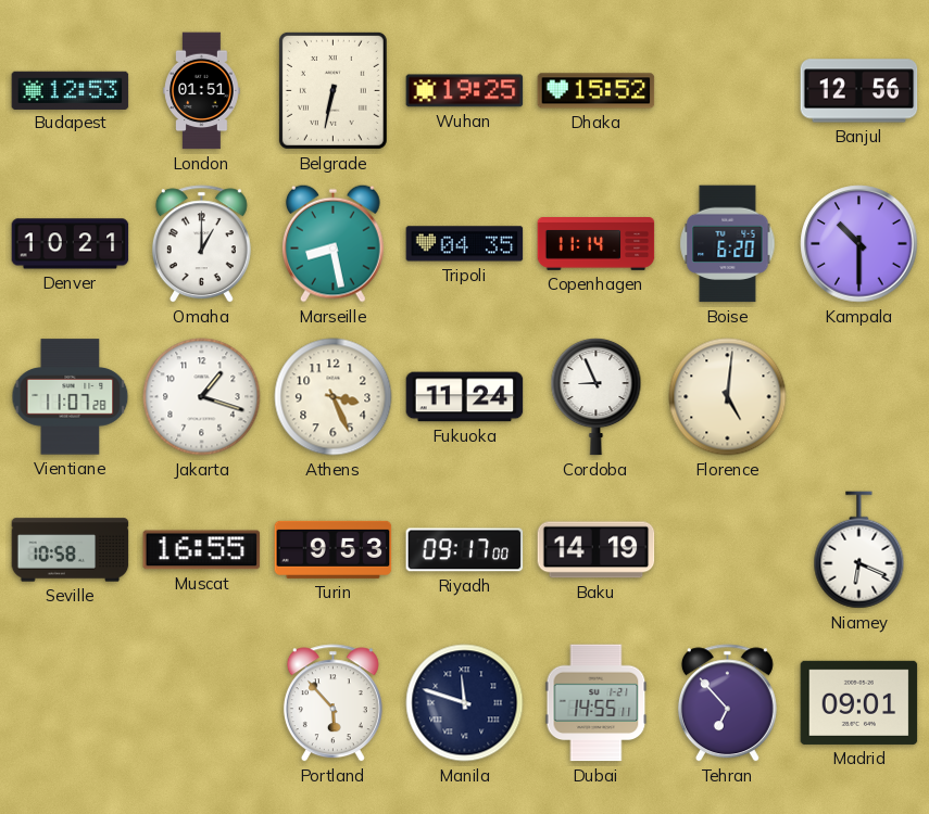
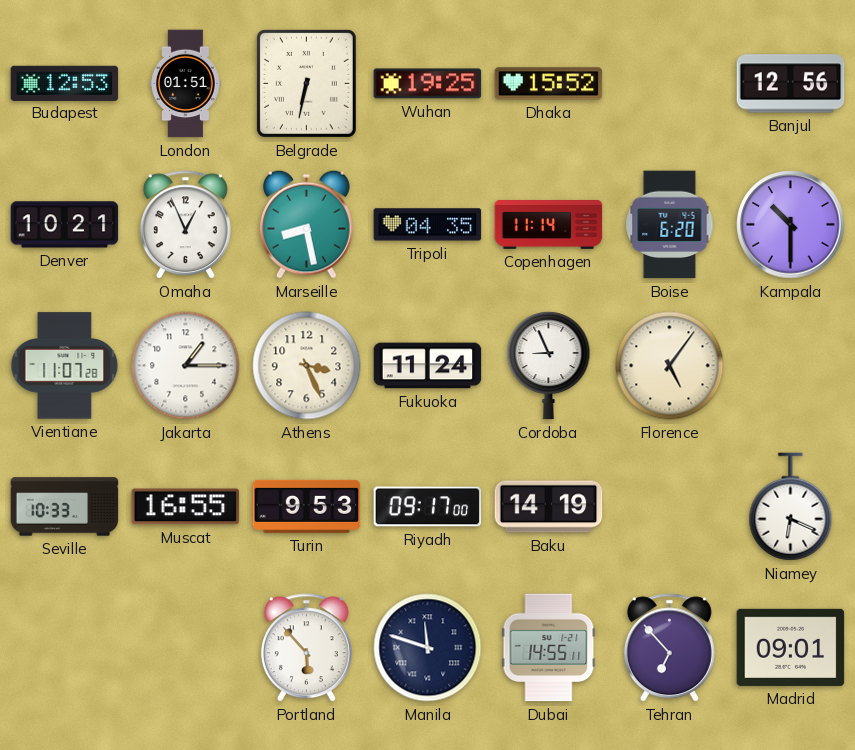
Omaha: 1:00 -> 12:56
Jakarta: 1:18 -> 1:15
Florence: 5:01 -> 5:06
Seville: 10:58 -> 10:33
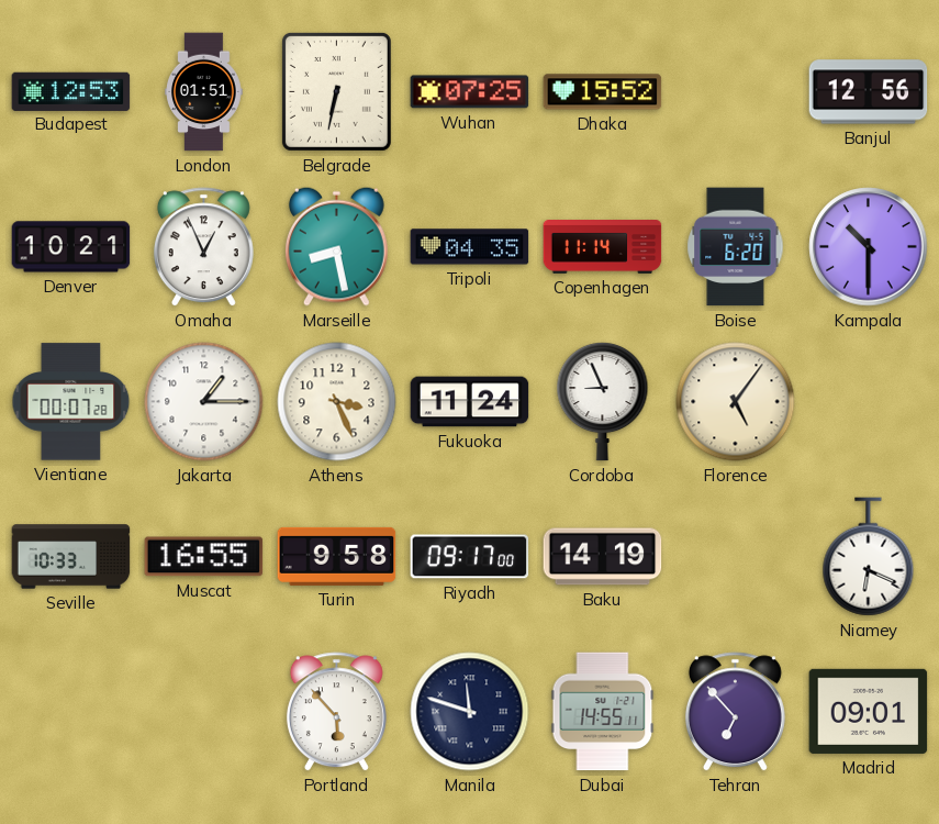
Wuhan: 19:25 -> 07:25
Vientiane: 11:07 -> 00:07
Turin: 9:53 -> 9:58
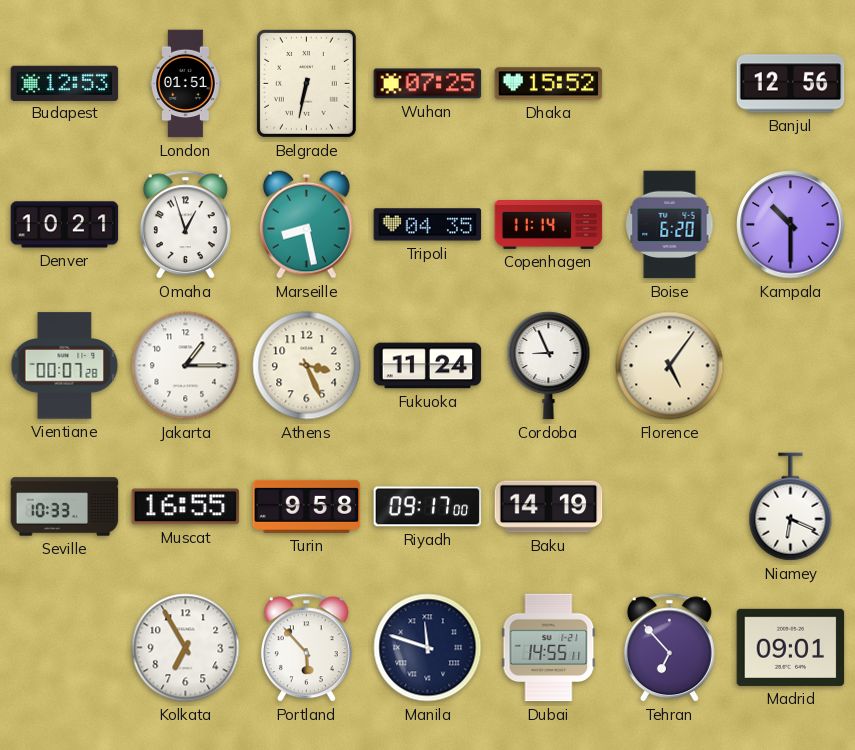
Omaha: 12:56 -> 12:57
Kolkata: none -> 6:55
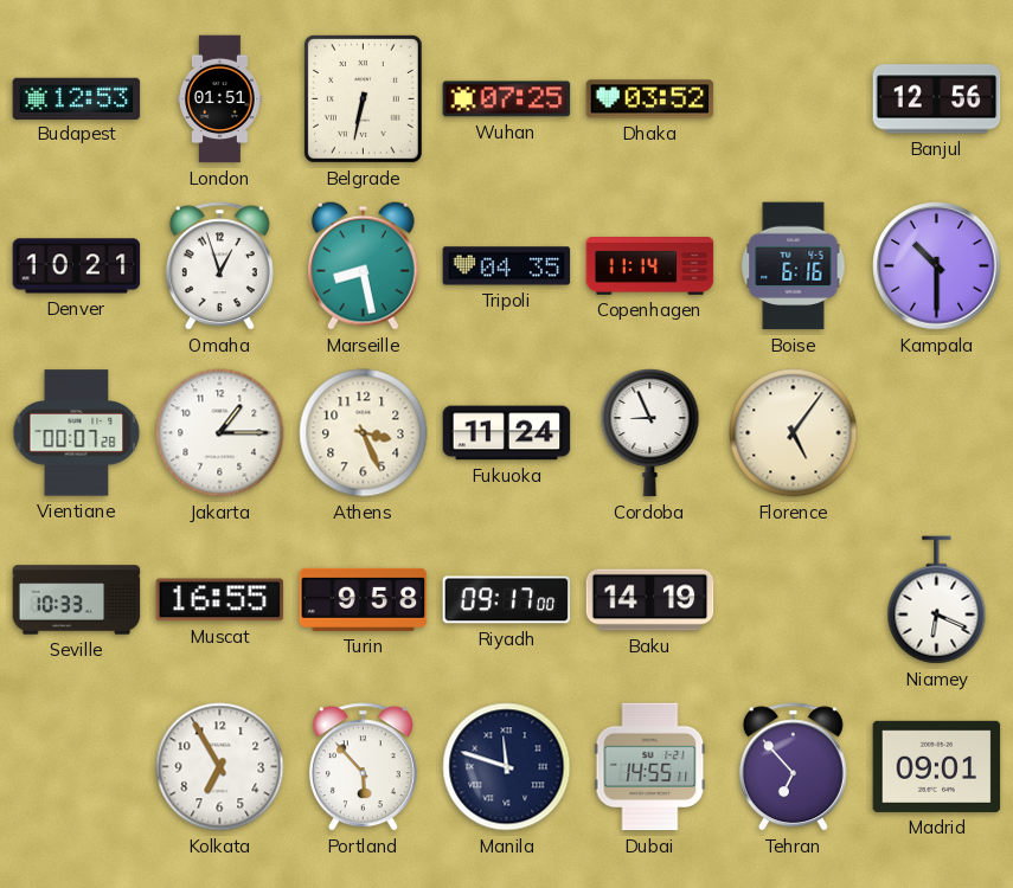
Dhaka: 15:52 -> 03:52
Boise: 6:20 -> 6:16
